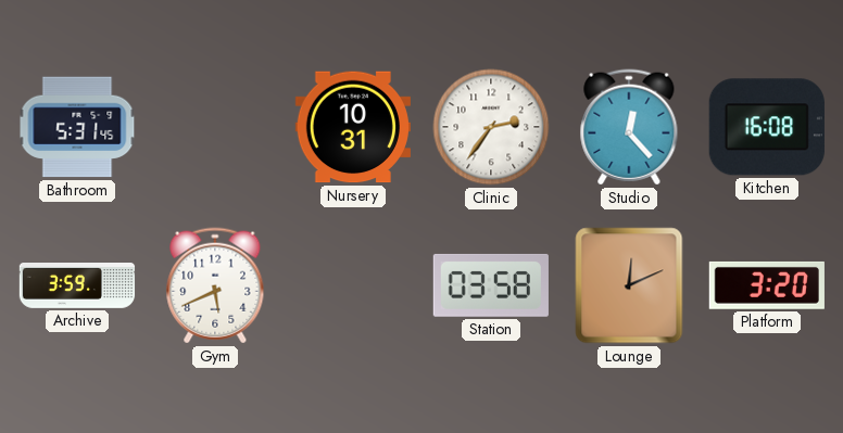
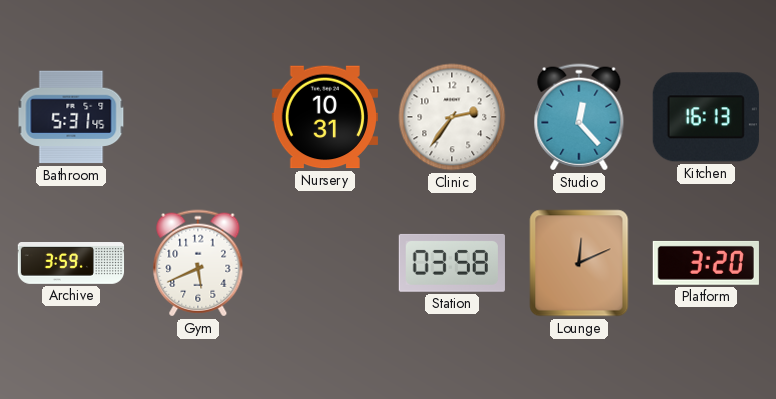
Kitchen: 16:08 -> 16:13
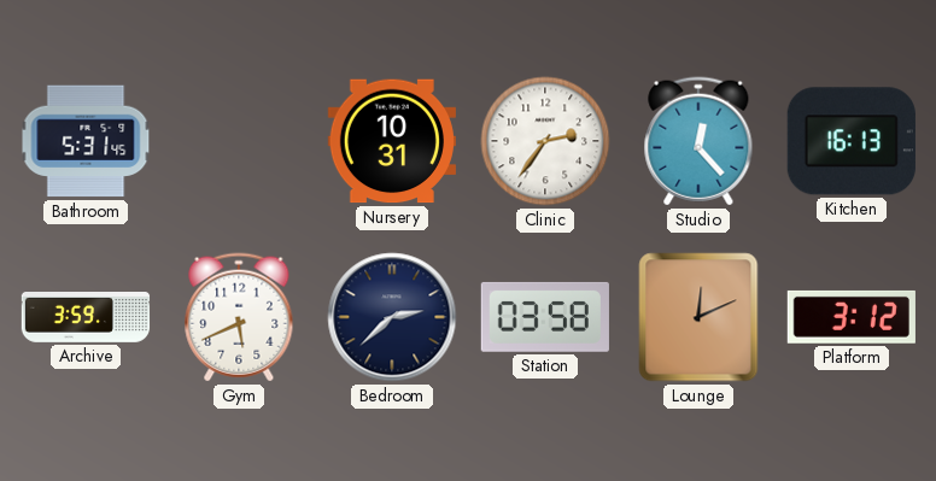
Bedroom: none -> 2:38
Platform: 3:20 -> 3:12
